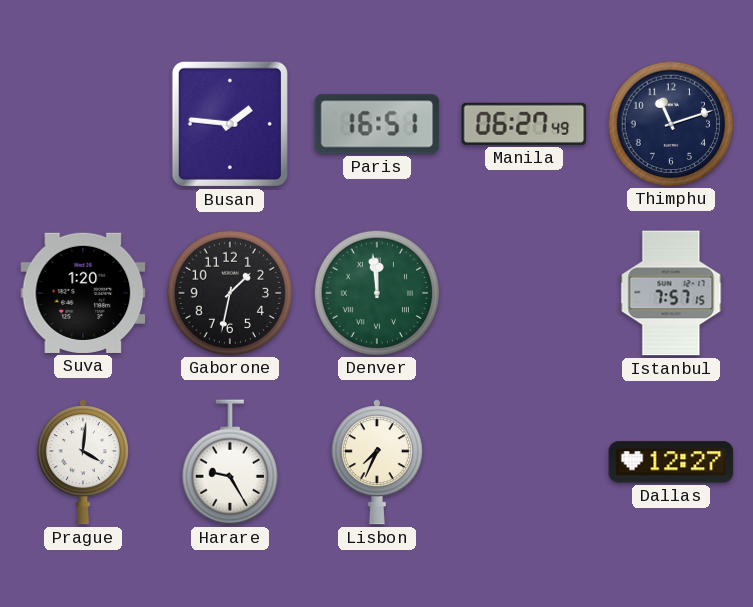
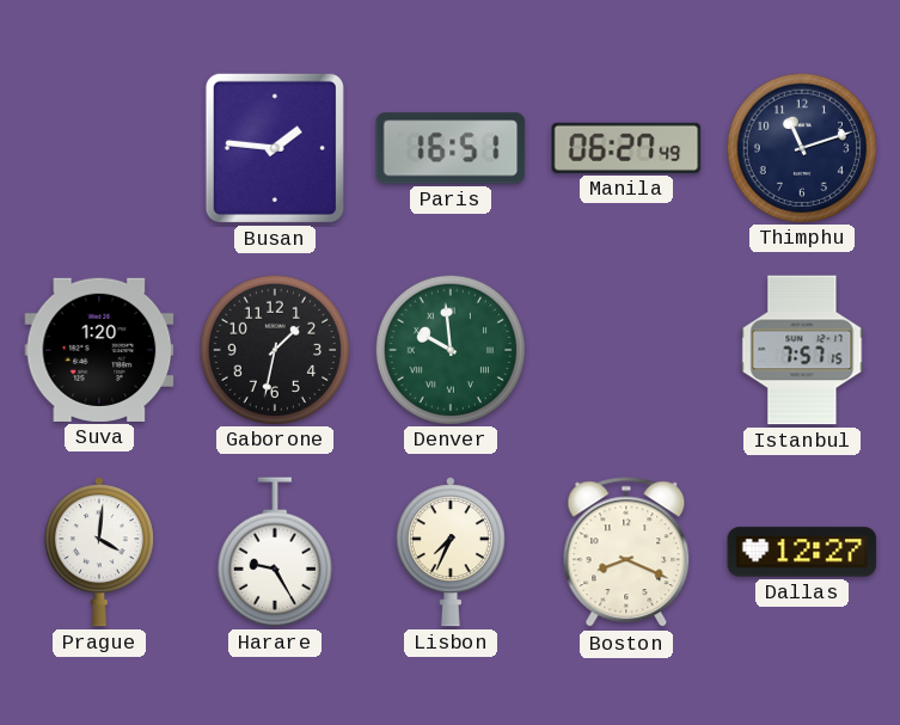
Denver: 11:59 -> 9:59
Boston: none -> 8:19
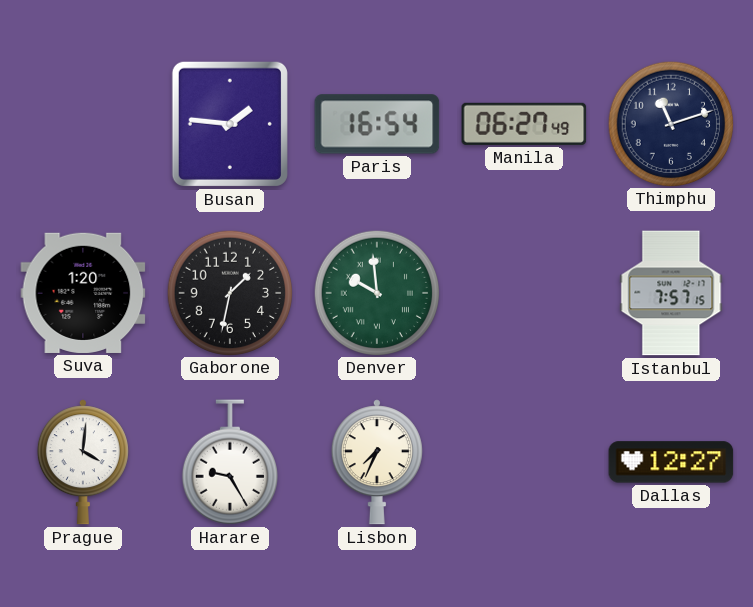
Paris: 16:51 -> 16:54
Boston: 8:19 -> none
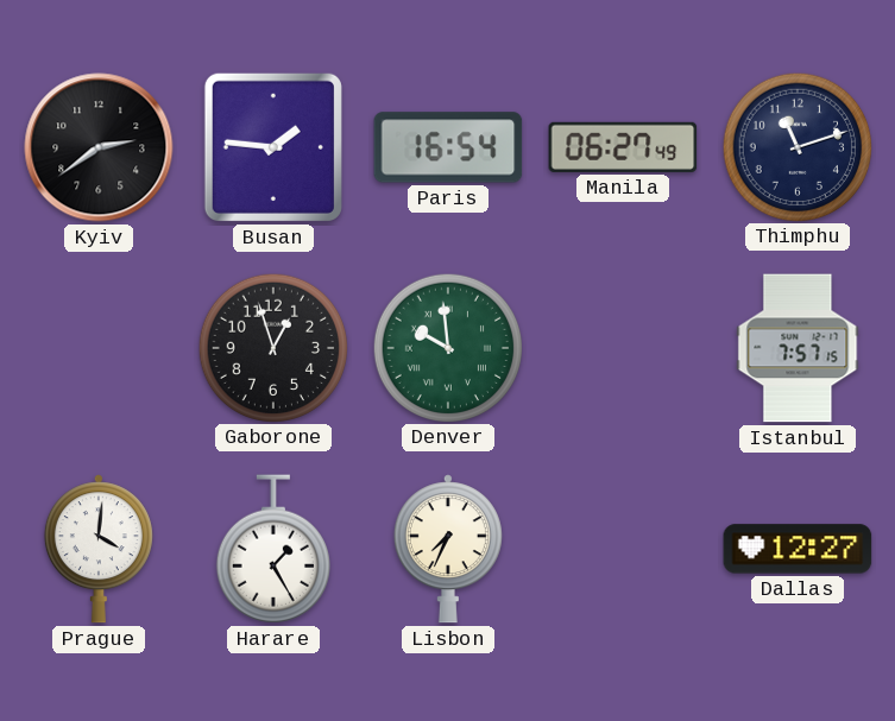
Kyiv: none -> 2:39
Suva: 1:20 -> none
Gaborone: 1:32 -> 12:57
Harare: 9:25 -> 1:25
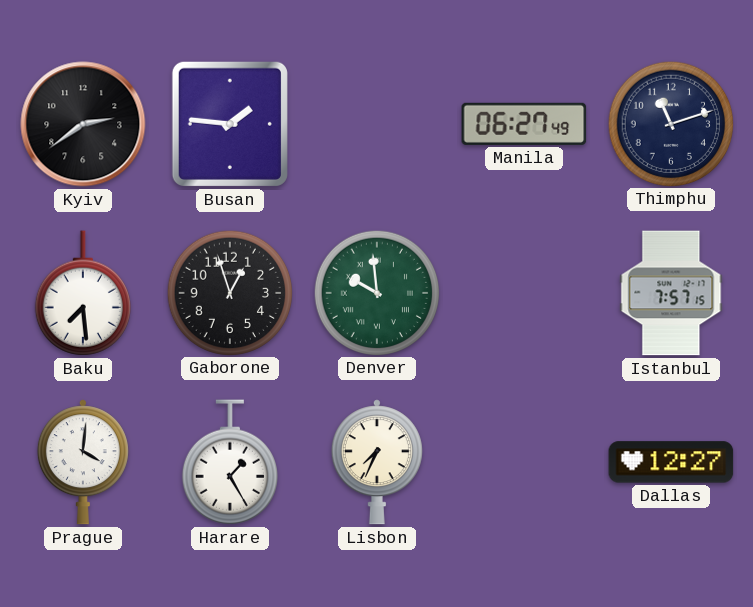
Paris: 16:54 -> none
Baku: none -> 7:29
